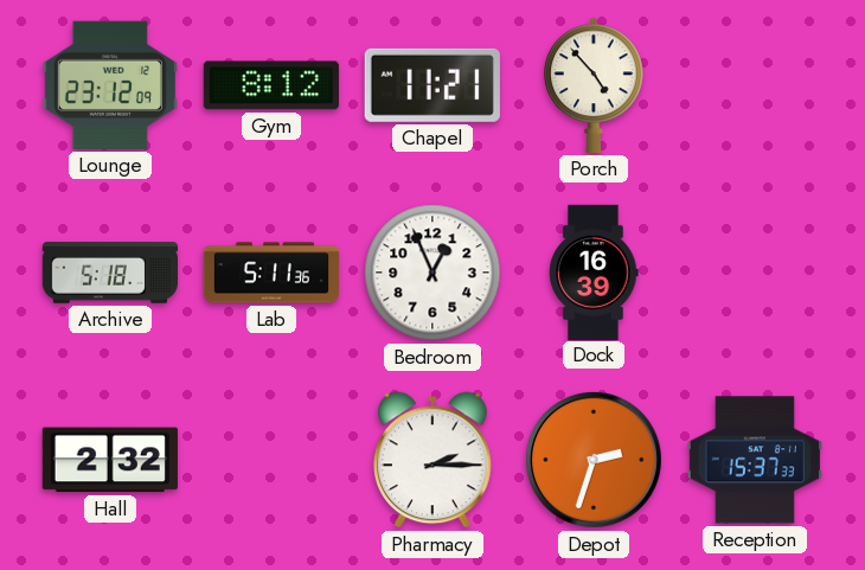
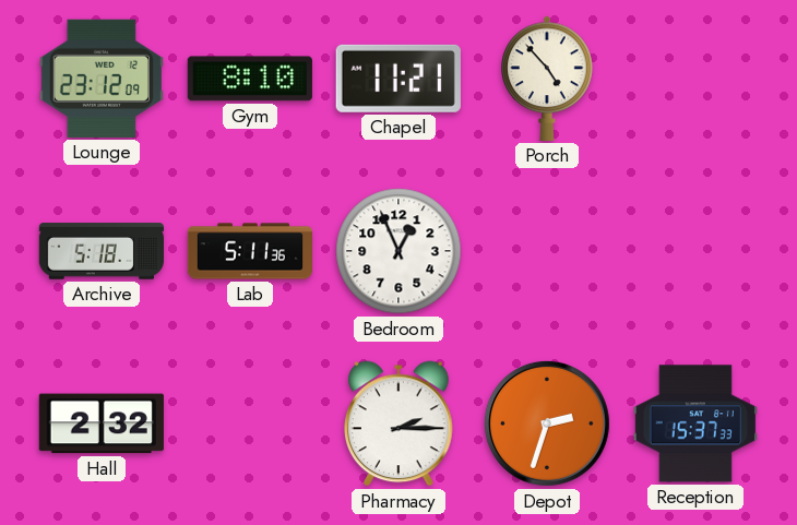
Gym: 8:12 -> 8:10
Dock: 16:39 -> none
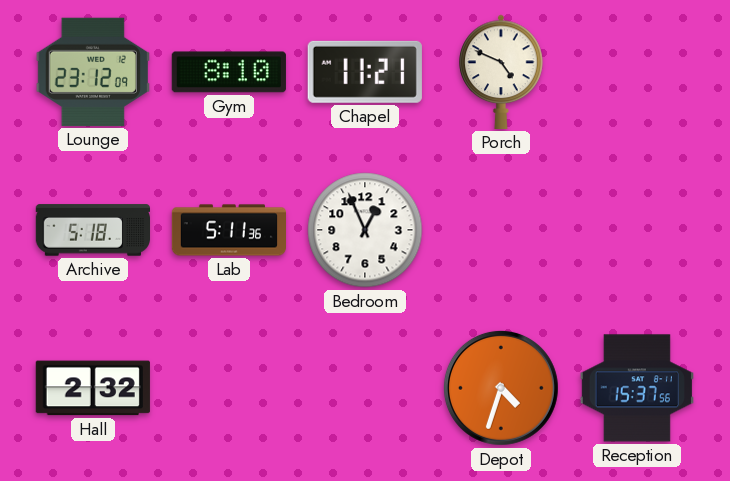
Porch: 4:53 -> 4:49
Pharmacy: 2:15 -> none
Depot: 2:33 -> 4:33
Reception: 15:37:33 -> 15:37:56
